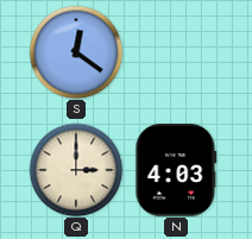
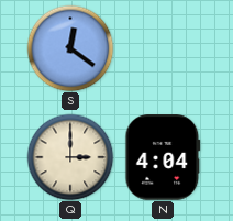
N: 4:03 -> 4:04
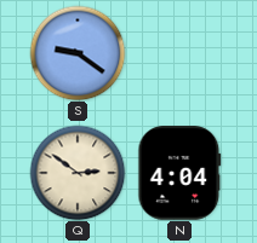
S: 12:21 -> 9:21
Q: 3:00 -> 2:51
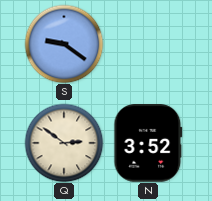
N: 4:04 -> 3:52
